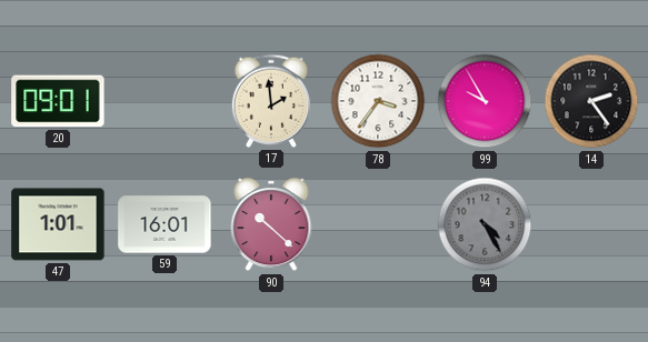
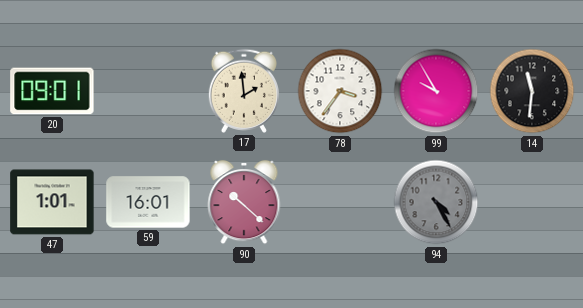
14: 2:24 -> 11:31
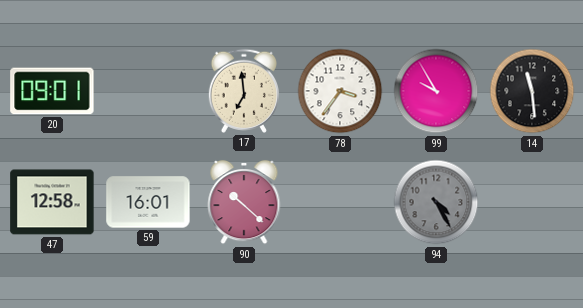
17: 1:59 -> 6:59
14: 11:31 -> 11:29
47: 1:01 -> 12:58
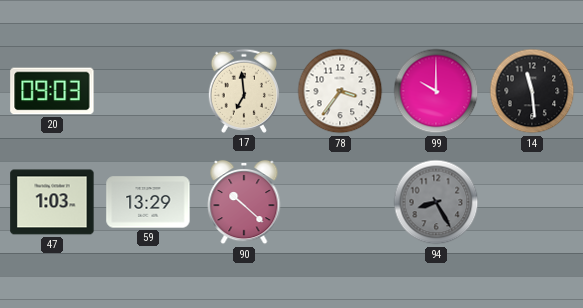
20: 09:01 -> 09:03
99: 9:55 -> 10:00
47: 12:58 -> 1:03
59: 16:01 -> 13:29
94: 4:25 -> 8:25
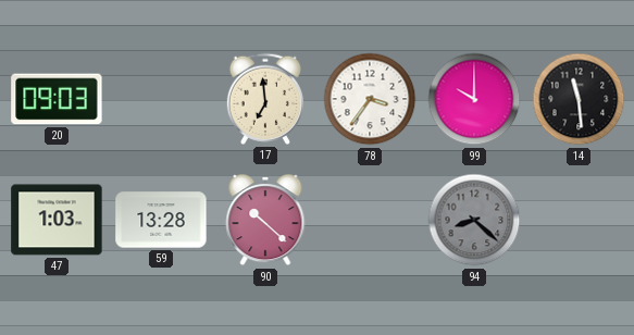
59: 13:29 -> 13:28
94: 8:25 -> 8:22
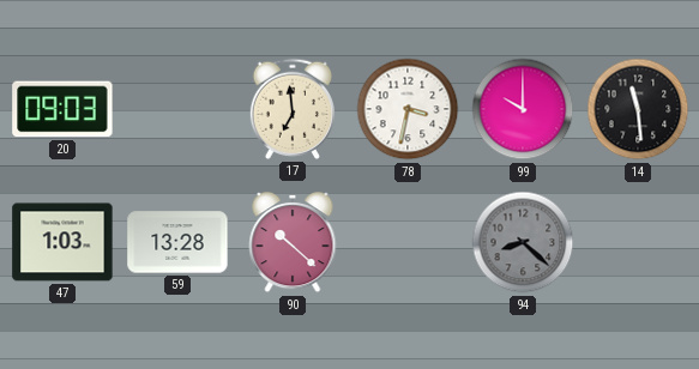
78: 3:36 -> 3:32
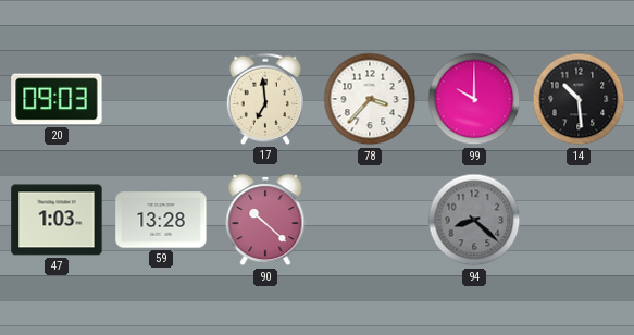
78: 3:32 -> 3:37
14: 11:29 -> 10:29
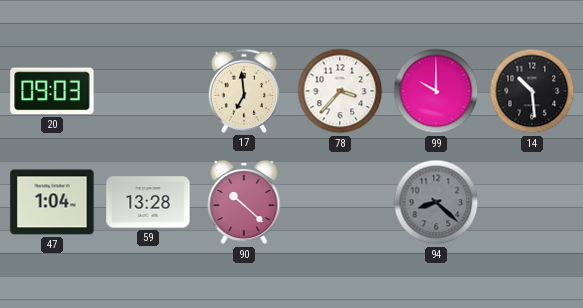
47: 1:03 -> 1:04
